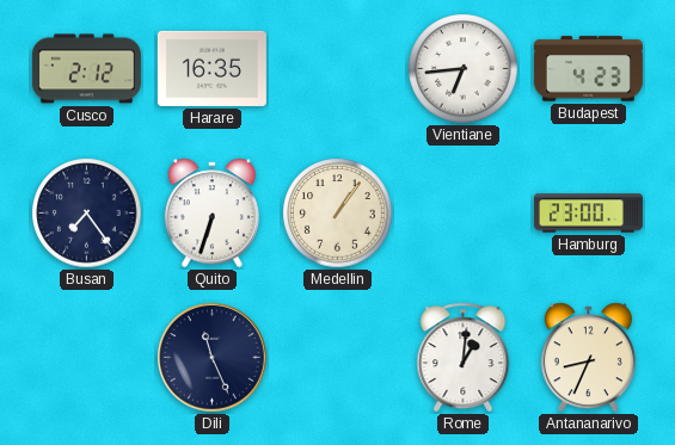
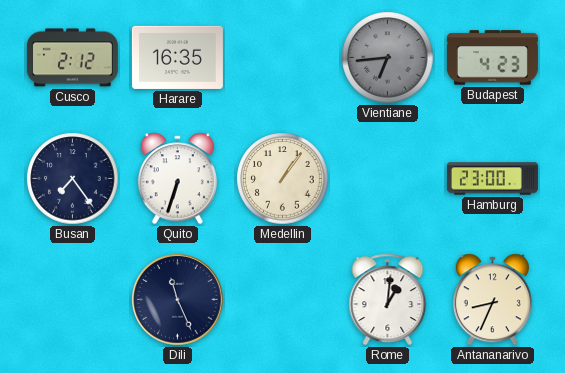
Vientiane dial: white -> grey
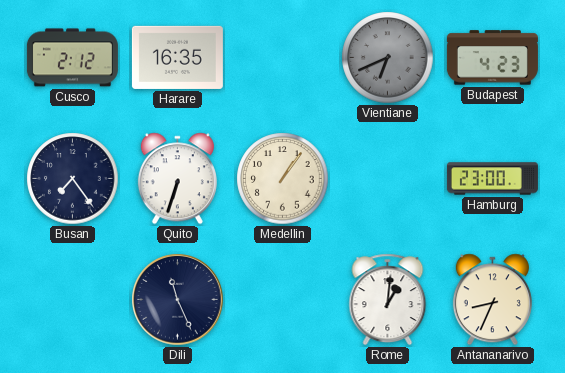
Vientiane: 6:44 -> 6:41
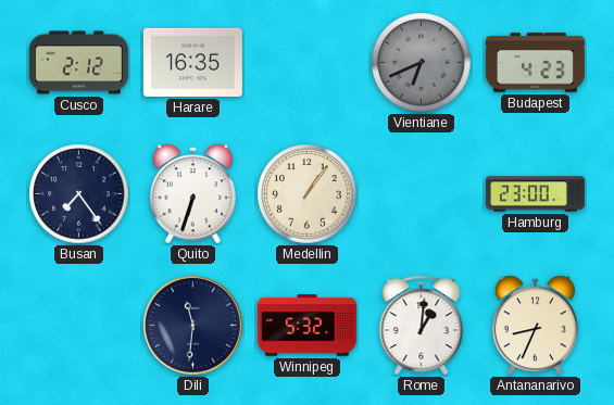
Dili: 11:26 -> 11:31
Winnipeg: none -> 5:32
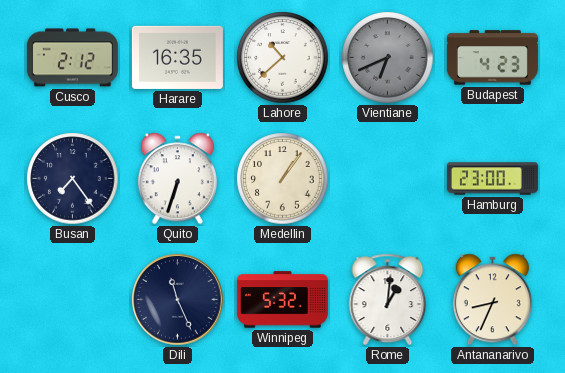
Lahore: none -> 10:38
Dili: 11:31 -> 11:26
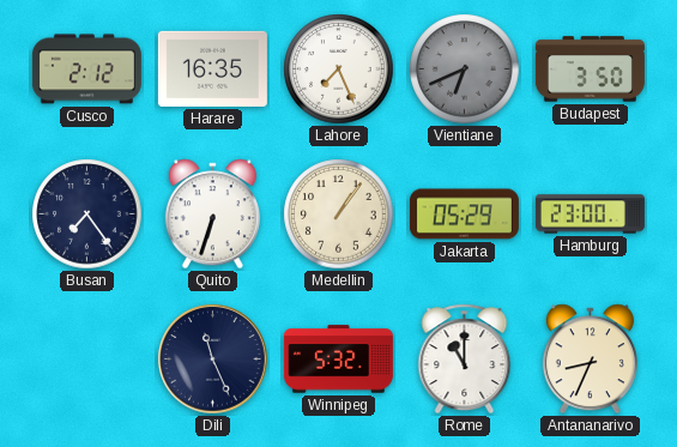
Lahore: 10:38 -> 7:26
Budapest: 4:23 -> 3:50
Jakarta: none -> 05:29
Rome: 1:01 -> 11:00
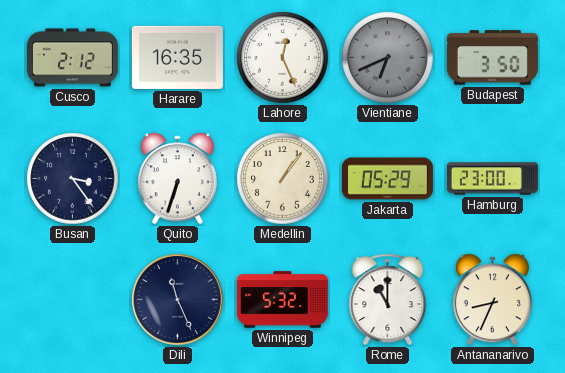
Lahore: 7:26 -> 12:26
Busan: 7:24 -> 3:24
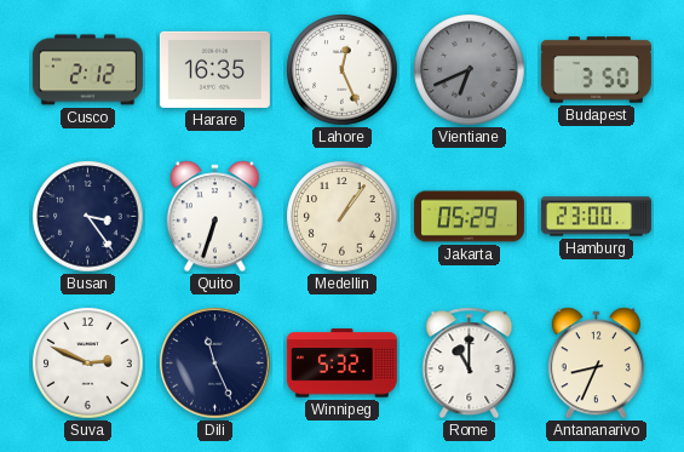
Suva: none -> 2:49
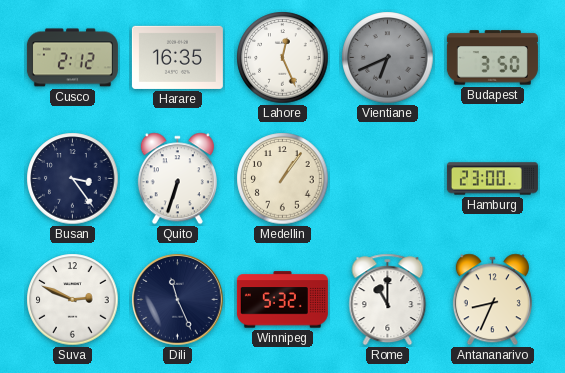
Jakarta: 05:29 -> none
